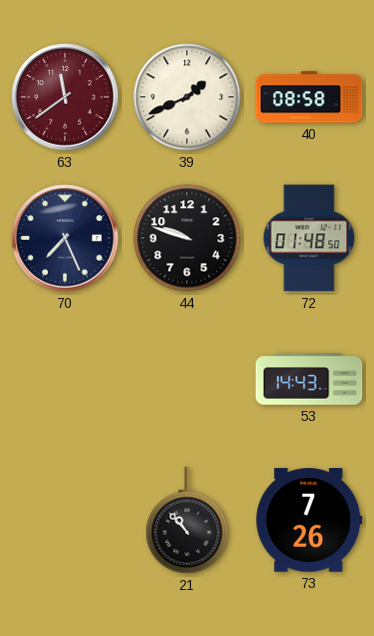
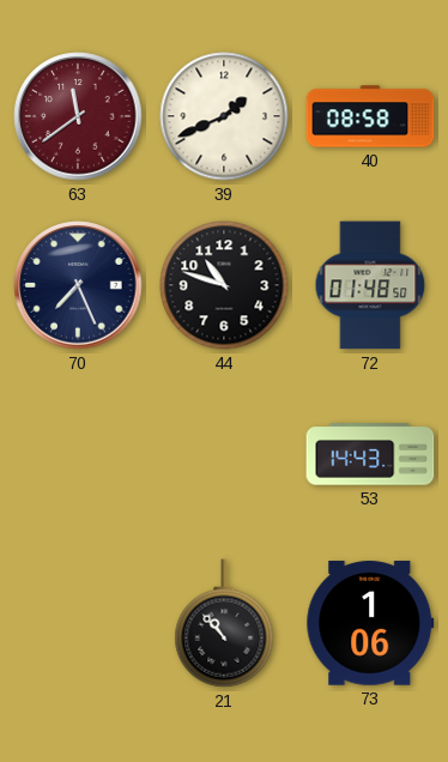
44: 9:48 -> 10:48
73: 7:26 -> 1:06
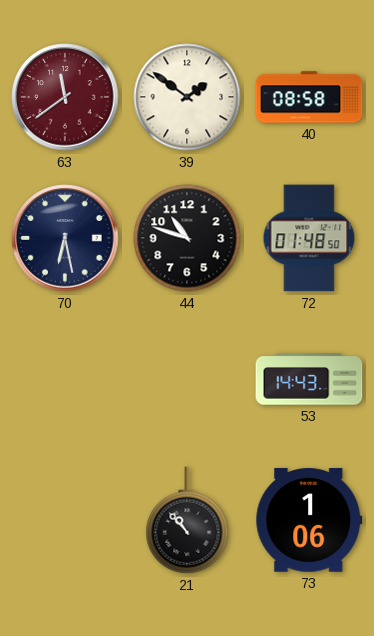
39: 1:41 -> 1:51
70: 7:26 -> 6:28
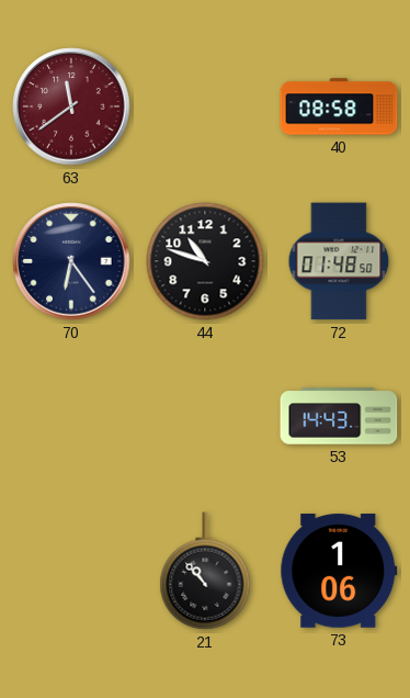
39: 1:51 -> none
70: 6:28 -> 6:24
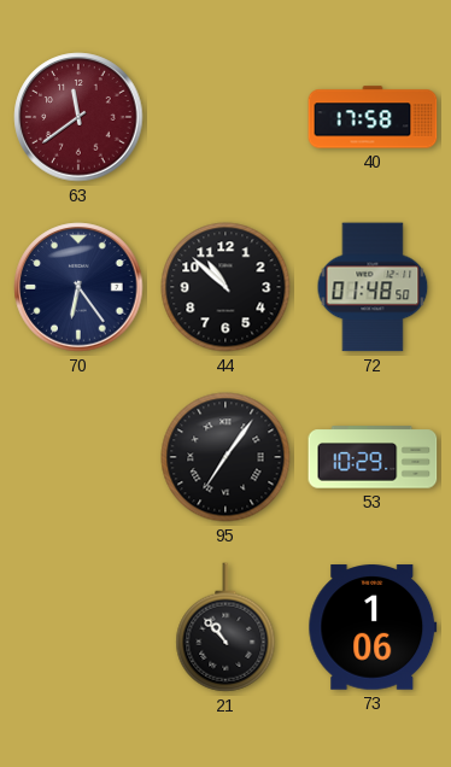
40: 08:58 -> 17:58
44: 10:48 -> 10:52
95: none -> 7:06
53: 14:43 -> 10:29
